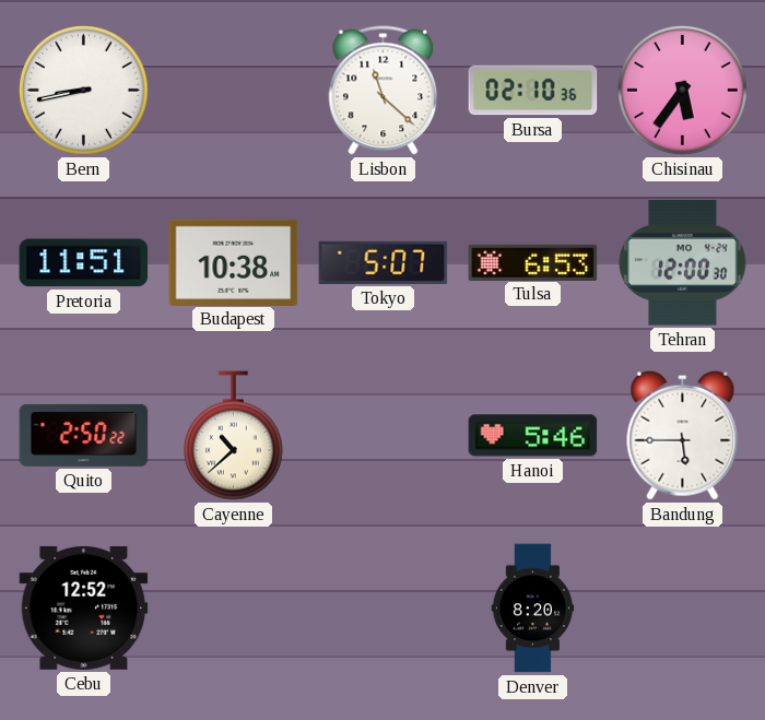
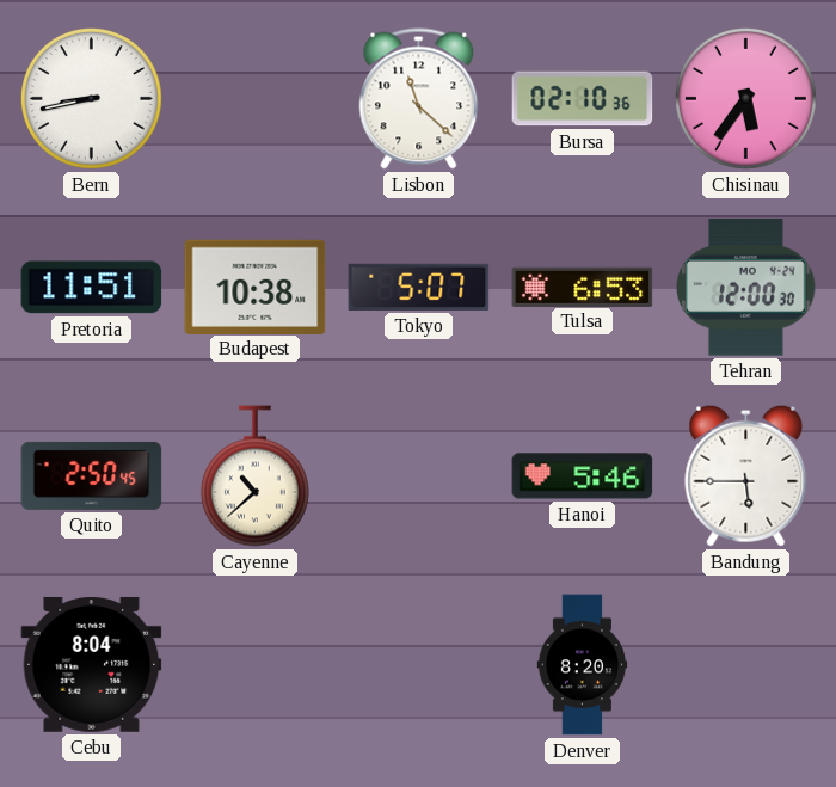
Quito: 2:50:22 -> 2:50:45
Cebu: 12:52 -> 8:04
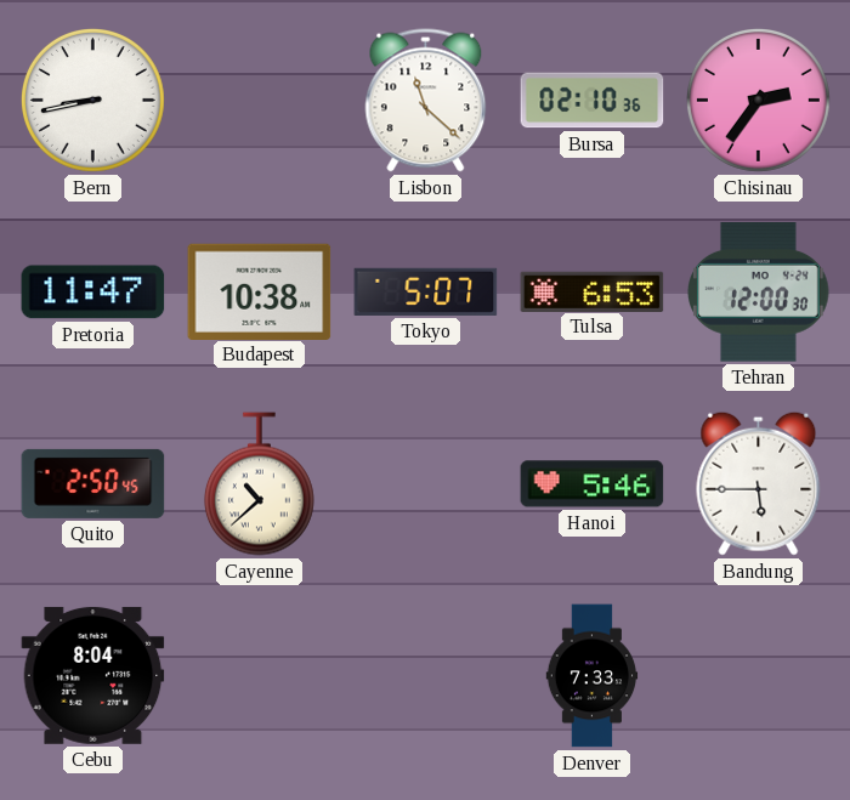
Chisinau: 5:36 -> 2:36
Pretoria: 11:51 -> 11:47
Denver: 8:20 -> 7:33
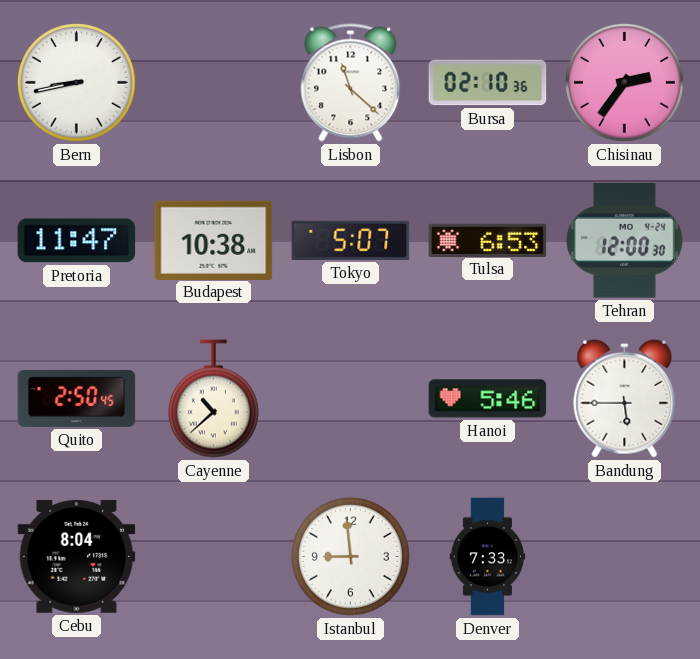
Istanbul: none -> 8:59
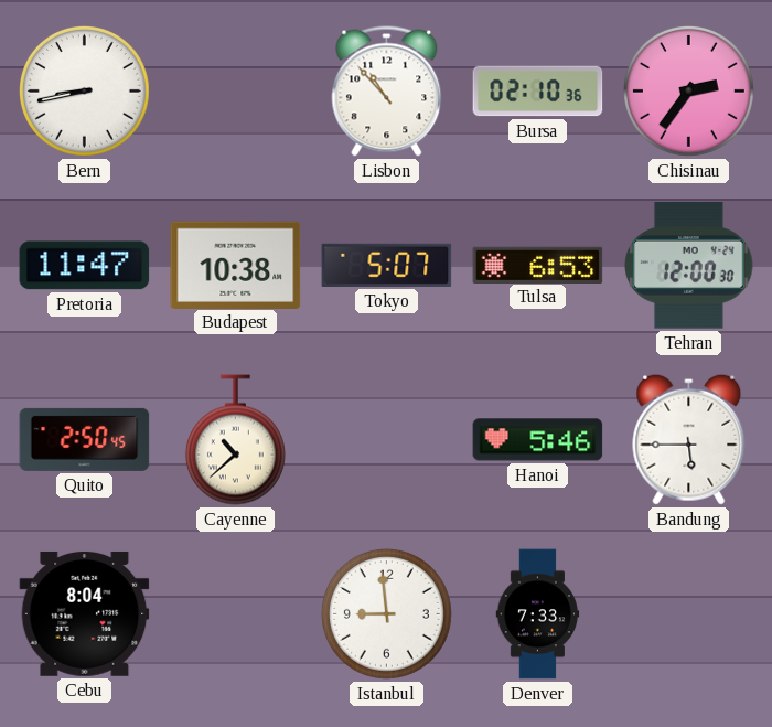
Lisbon: 11:22 -> 10:53
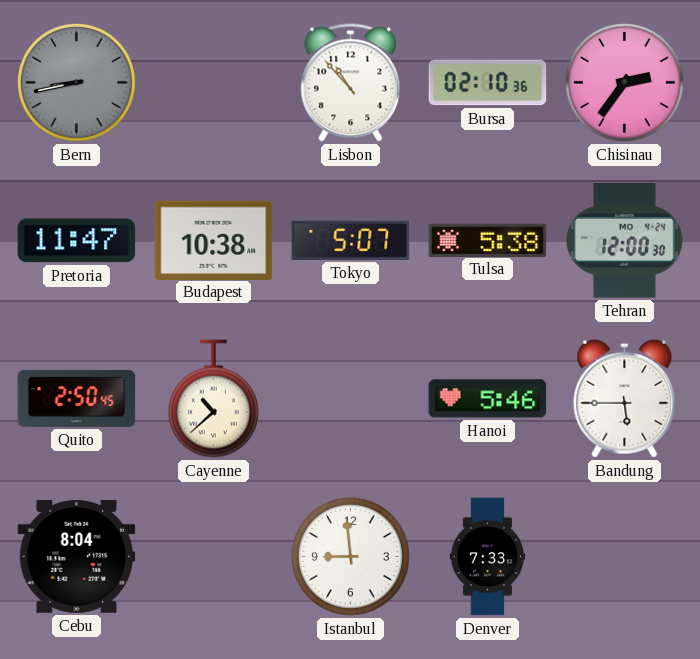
Bern dial: white -> grey
Tulsa: 6:53 -> 5:38
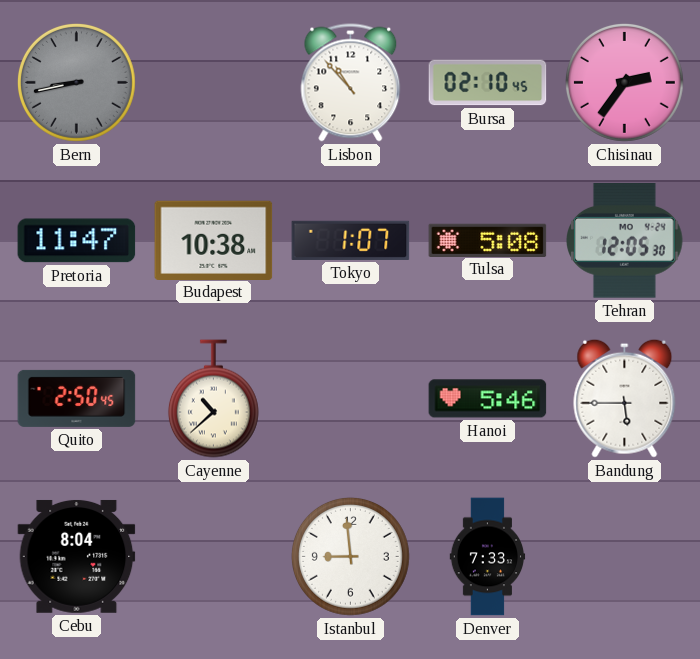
Bursa: 02:10:36 -> 02:10:45
Tokyo: 5:07 -> 1:07
Tulsa: 5:38 -> 5:08
Tehran: 12:00 -> 12:05
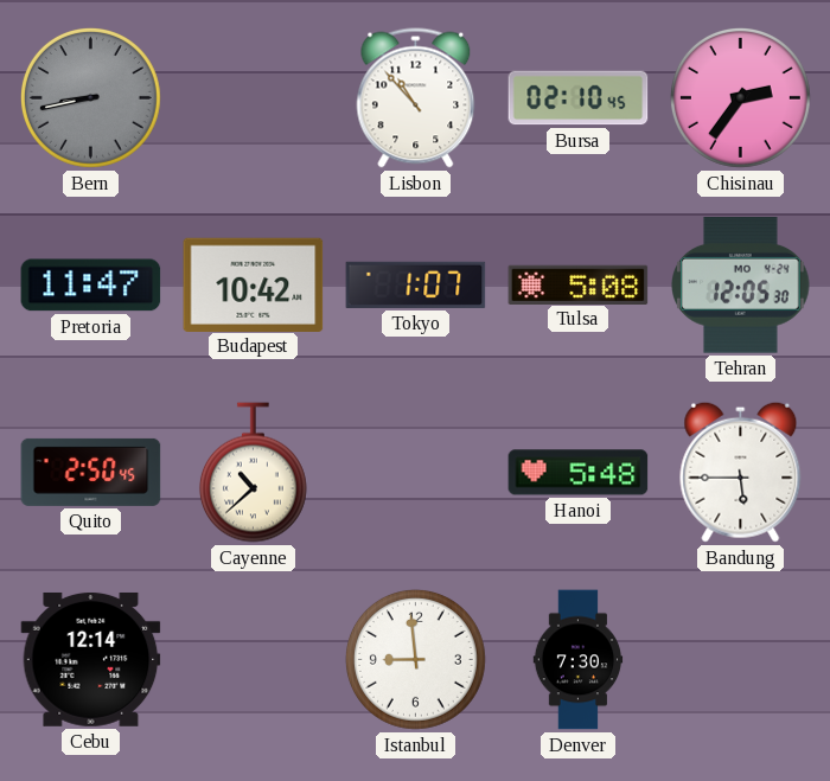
Budapest: 10:38 -> 10:42
Hanoi: 5:46 -> 5:48
Cebu: 8:04 -> 12:14
Denver: 7:33 -> 7:30
